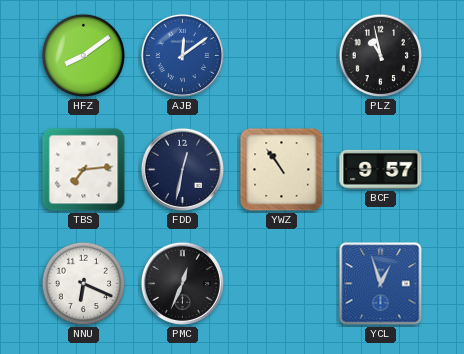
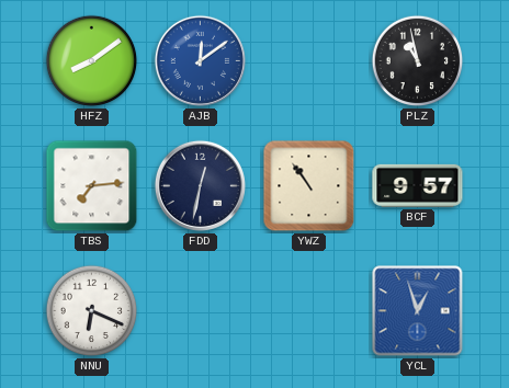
PMC: 12:34 -> none
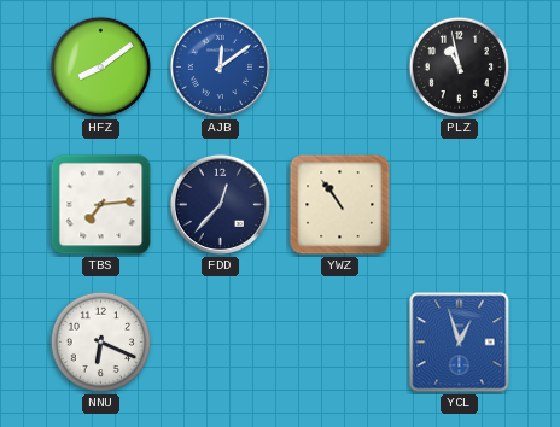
FDD: 12:32 -> 12:37
BCF: 9:57 -> none
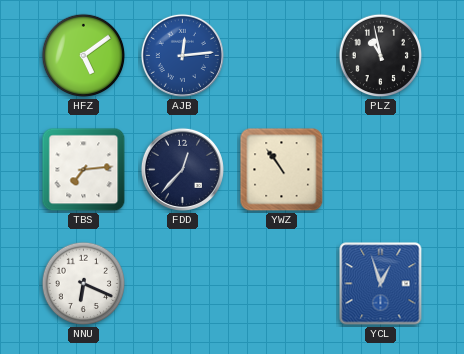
HFZ: 8:09 -> 5:09
AJB: 12:09 -> 12:14
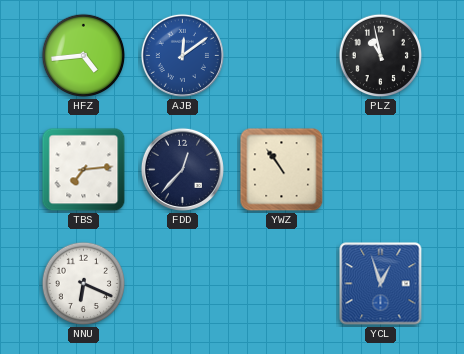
HFZ: 5:09 -> 4:44
AJB: 12:14 -> 12:09
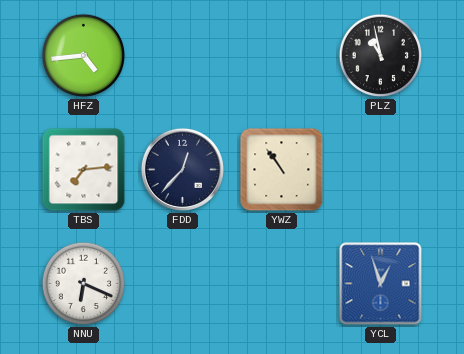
AJB: 12:09 -> none
